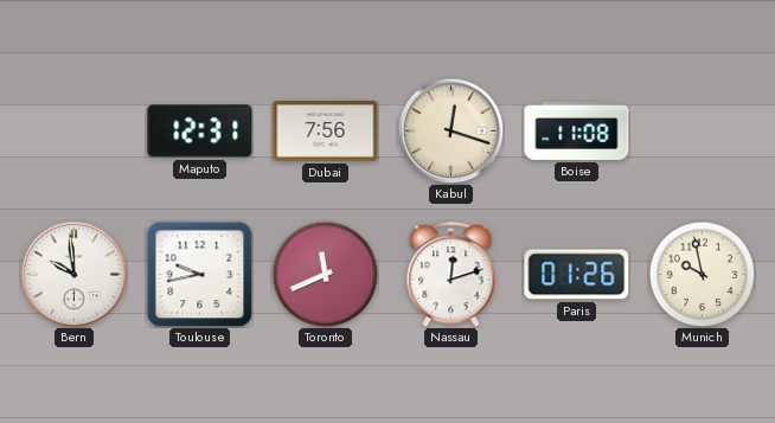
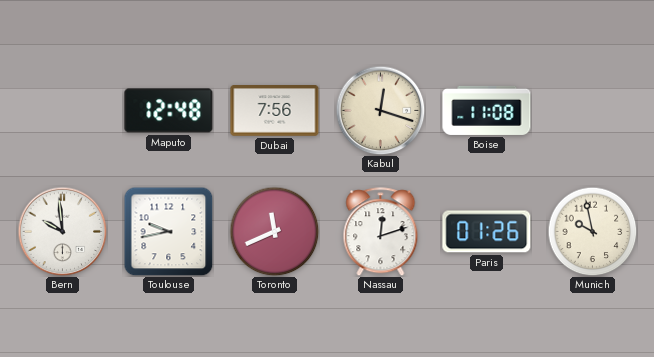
Maputo: 12:31 -> 12:48
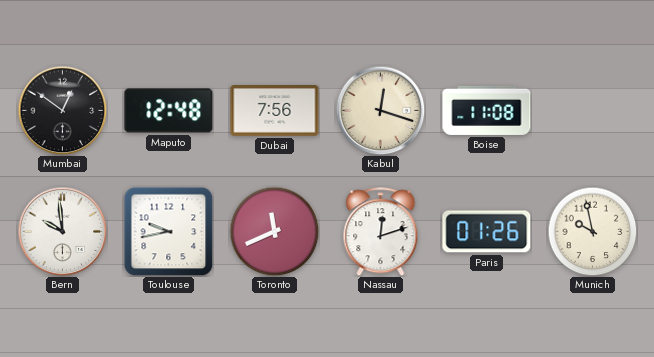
Mumbai: none -> 12:51
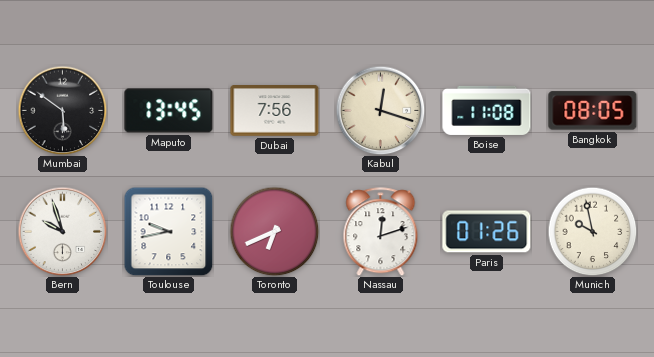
Mumbai: 12:51 -> 5:51
Maputo: 12:48 -> 13:45
Bangkok: none -> 08:05
Bern: 9:59 -> 9:57
Toronto: 11:41 -> 6:41
